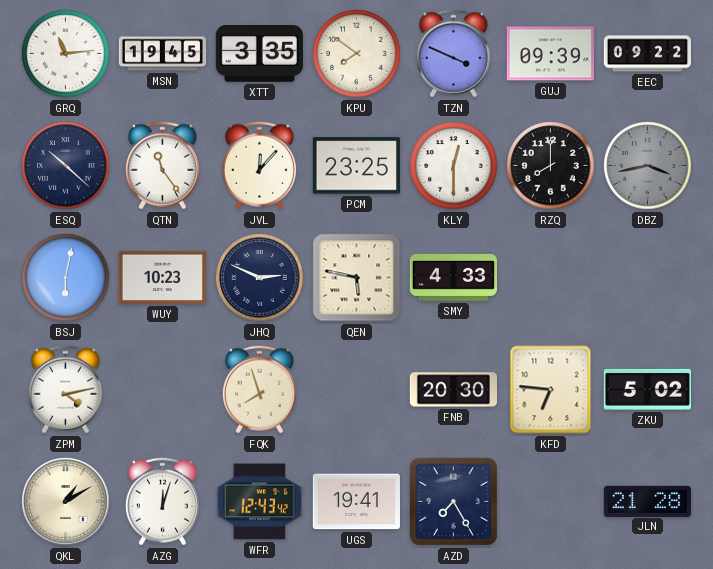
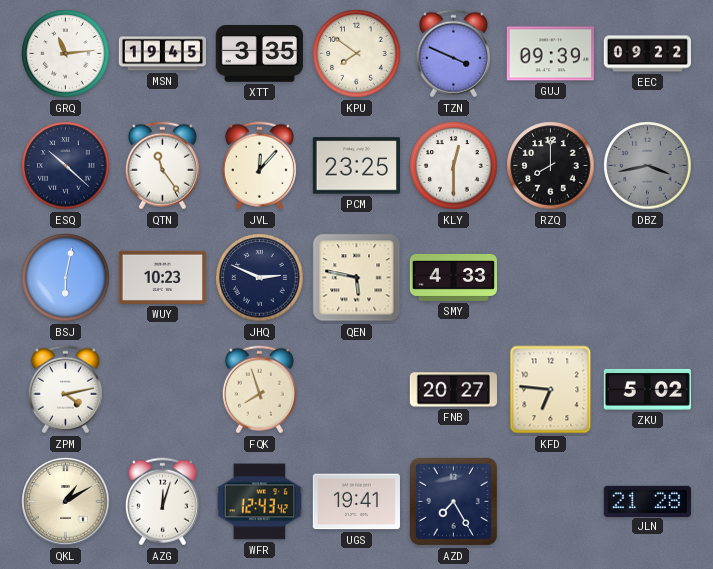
FNB: 20:30 -> 20:27
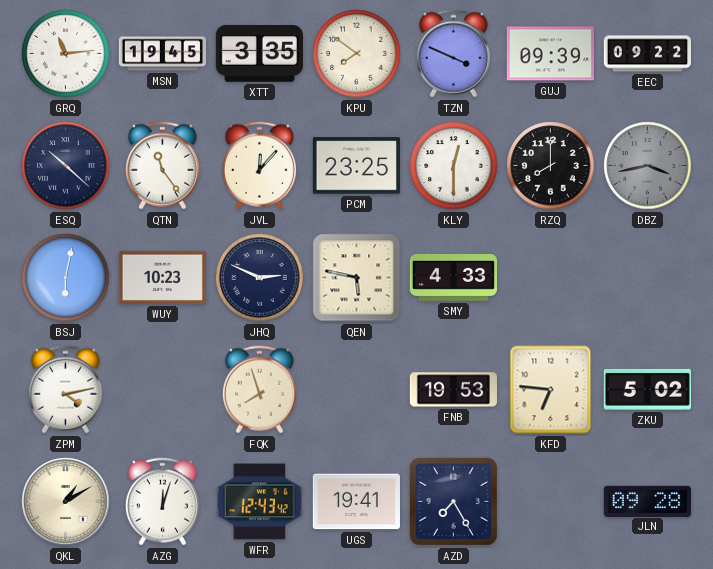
FNB: 20:27 -> 19:53
JLN: 21:28 -> 09:28
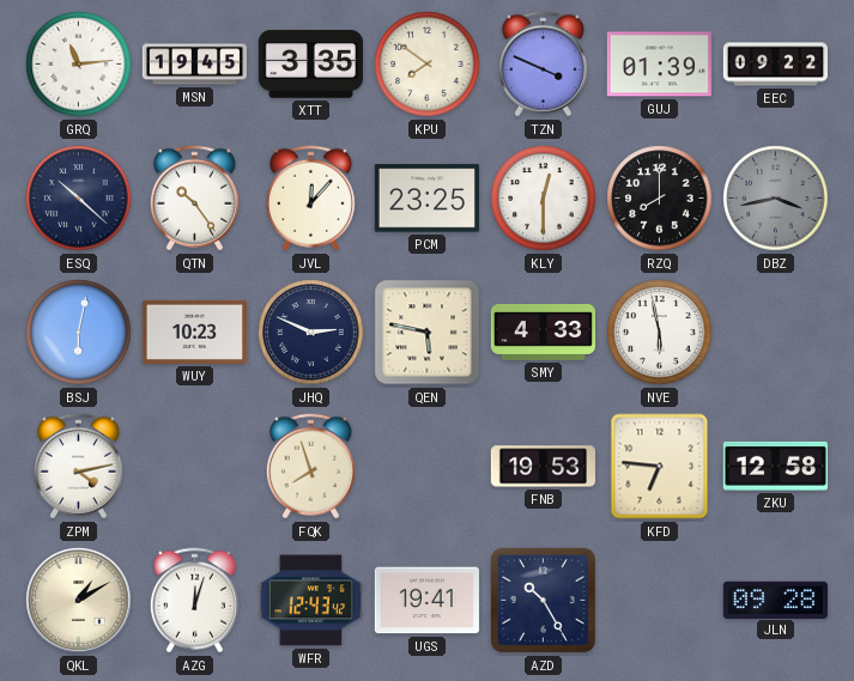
GUJ: 09:39 -> 01:39
QTN: 11:24 -> 10:24
NVE: none -> 5:58
ZKU: 5:02 -> 12:58
AZD: 7:25 -> 10:25
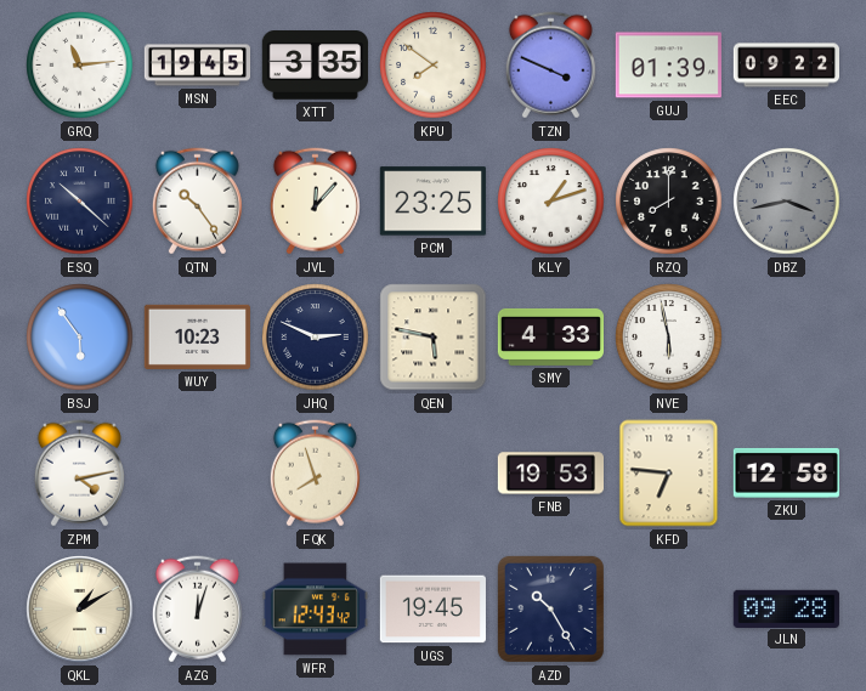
KLY: 12:30 -> 1:12
BSJ: 6:02 -> 5:54
UGS: 19:41 -> 19:45
